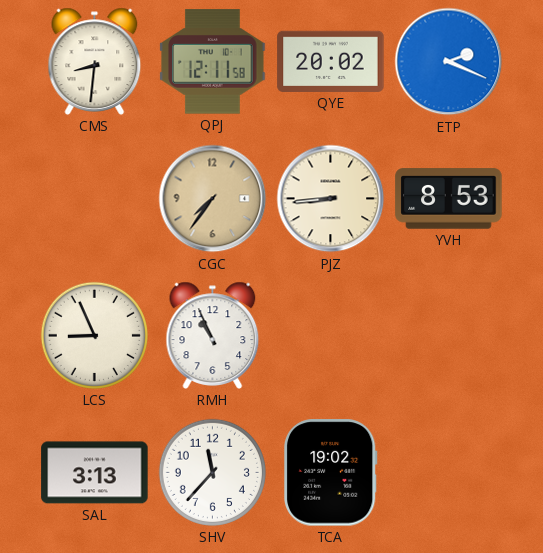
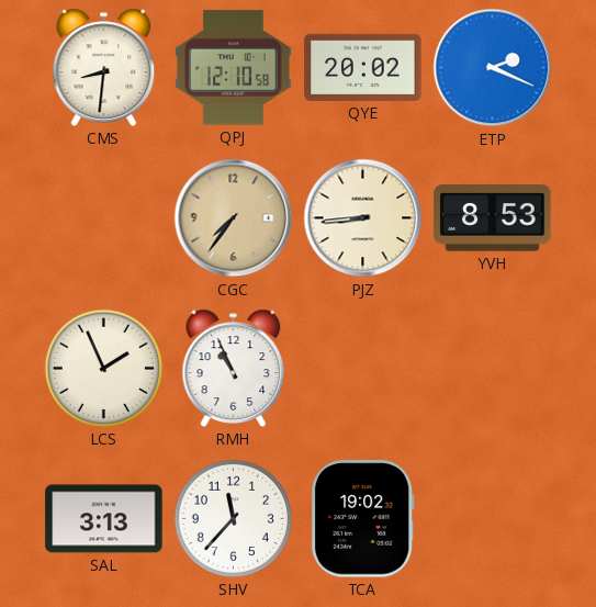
QPJ: 12:11 -> 12:10
LCS: 8:56 -> 1:56
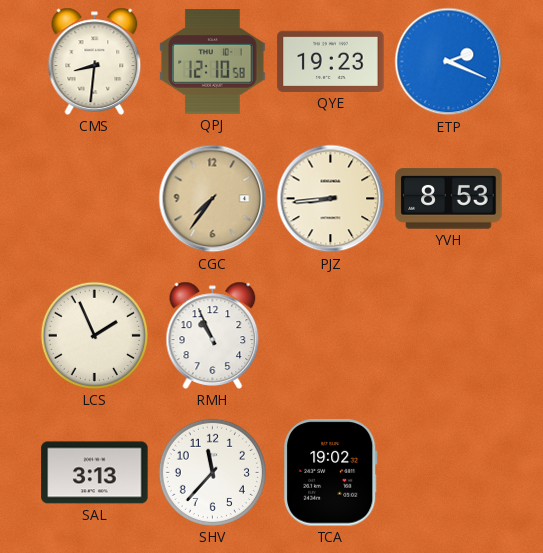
QYE: 20:02 -> 19:23
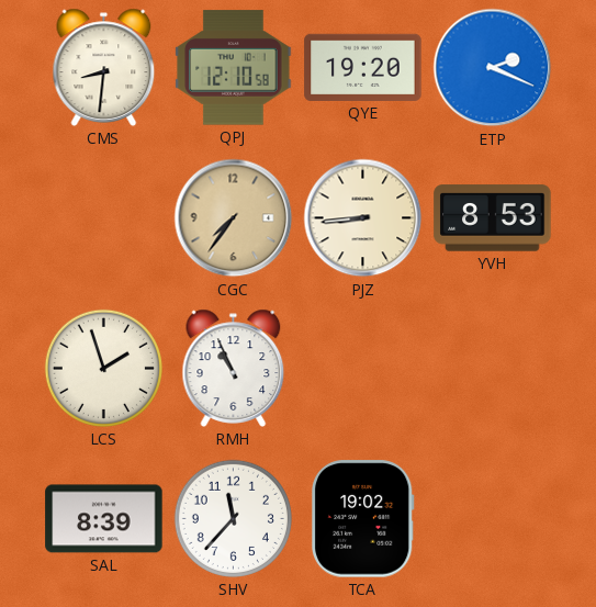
QYE: 19:23 -> 19:20
LCS: 1:56 -> 1:57
SAL: 3:13 -> 8:39
